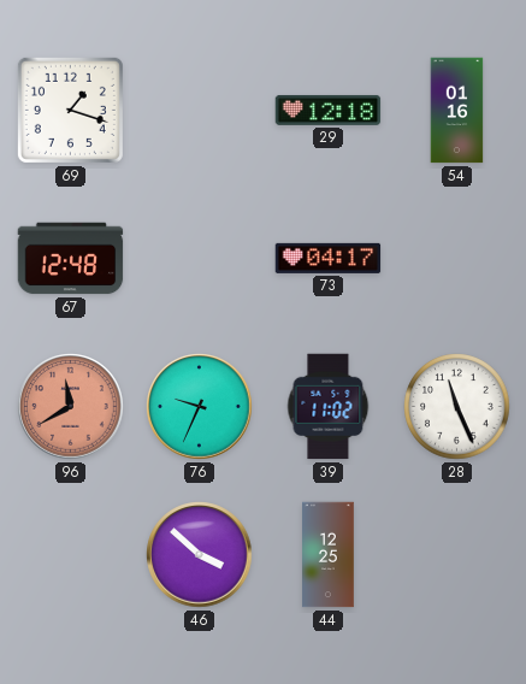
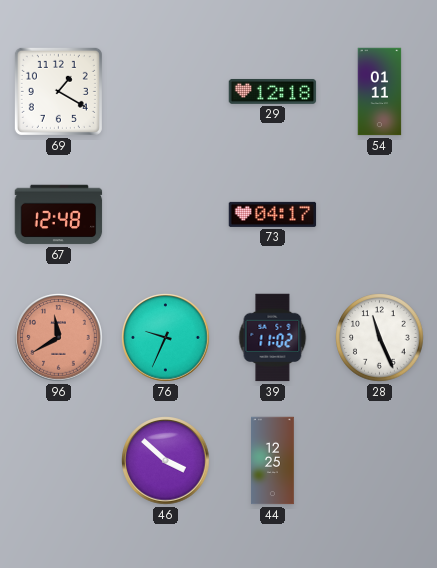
69: 1:18 -> 1:20
54: 01:16 -> 01:11
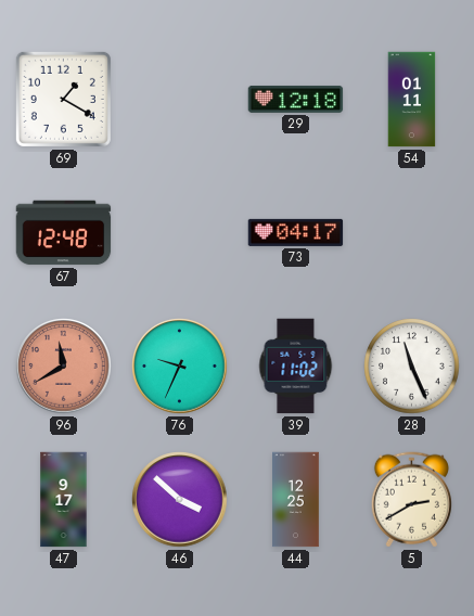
47: none -> 9:17
5: none -> 2:40
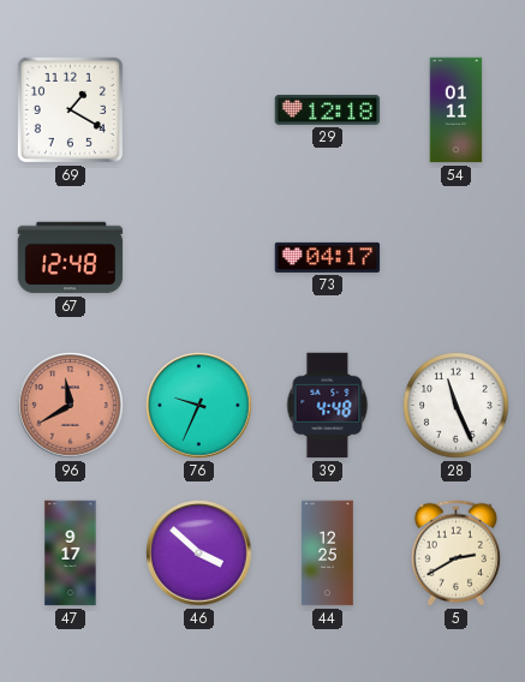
39: 11:02 -> 4:48
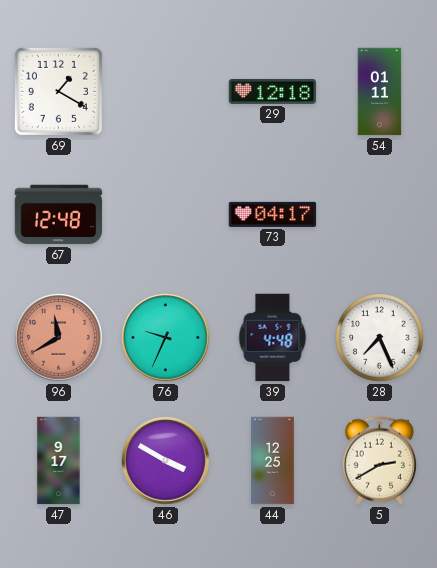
28: 11:26 -> 7:26
46: 3:52 -> 3:50
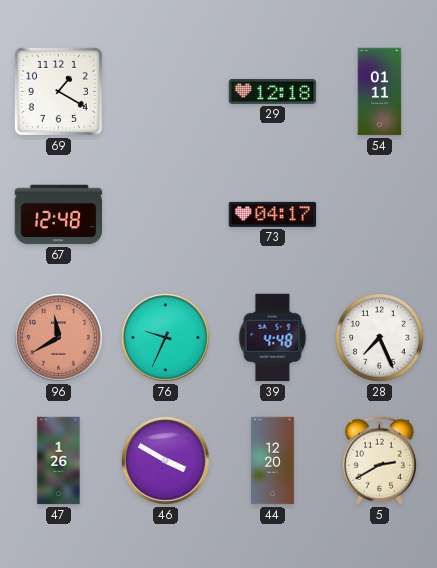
47: 9:17 -> 1:26
44: 12:25 -> 12:20
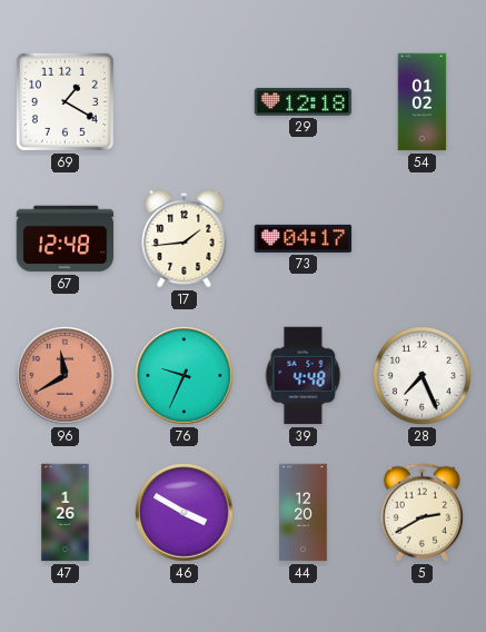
54: 01:11 -> 01:02
17: none -> 1:44
